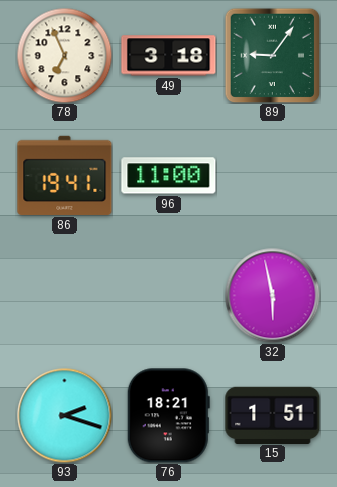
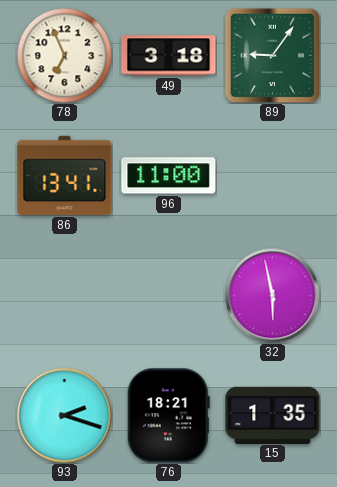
86: 19:41 -> 13:41
15: 1:51 -> 1:35
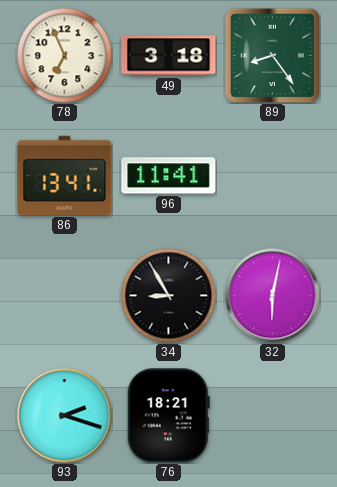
89: 9:06 -> 8:24
96: 11:00 -> 11:41
34: none -> 8:55
32: 5:58 -> 6:02
15: 1:35 -> none
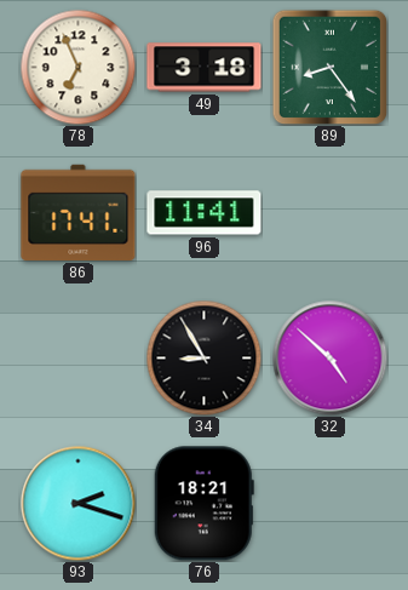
86: 13:41 -> 17:41
32: 6:02 -> 4:52
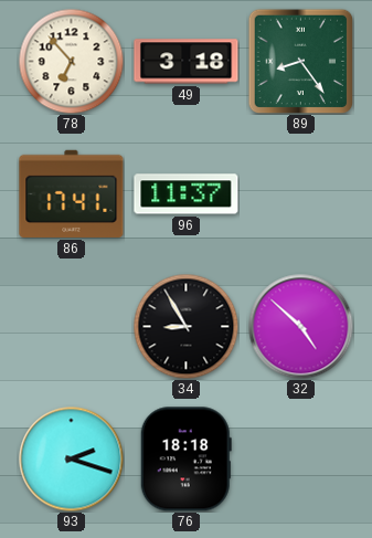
78: 6:56 -> 6:53
96: 11:41 -> 11:37
76: 18:21 -> 18:18
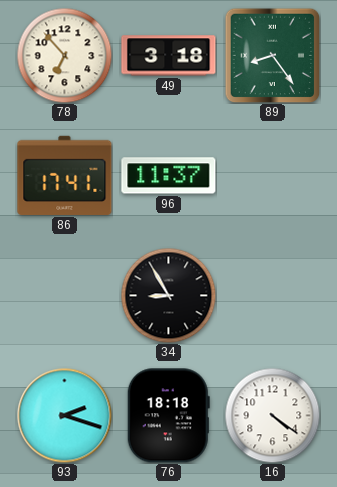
32: 4:52 -> none
16: none -> 4:21
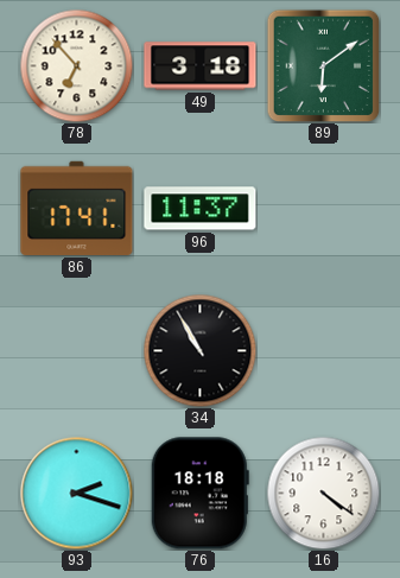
89: 8:24 -> 6:09
34: 8:55 -> 10:55
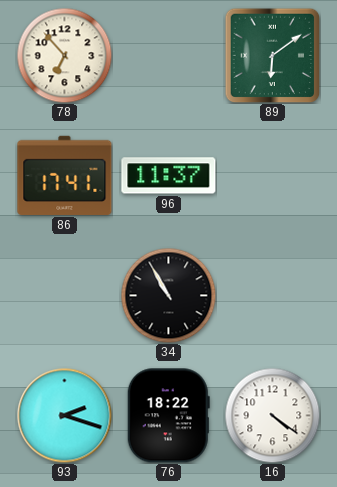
49: 3:18 -> none
76: 18:18 -> 18:22
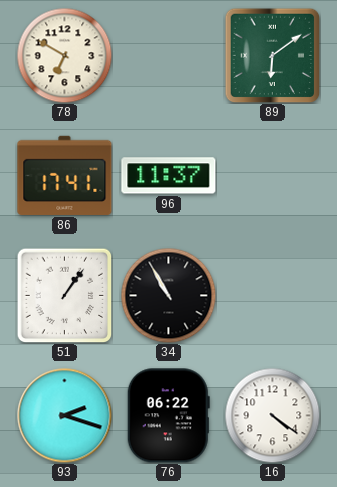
78: 6:53 -> 6:50
51: none -> 1:06
76: 18:22 -> 06:22
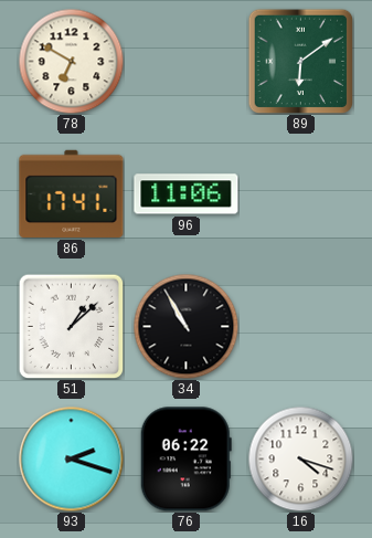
96: 11:37 -> 11:06
51: 1:06 -> 1:08
16: 4:21 -> 4:18
